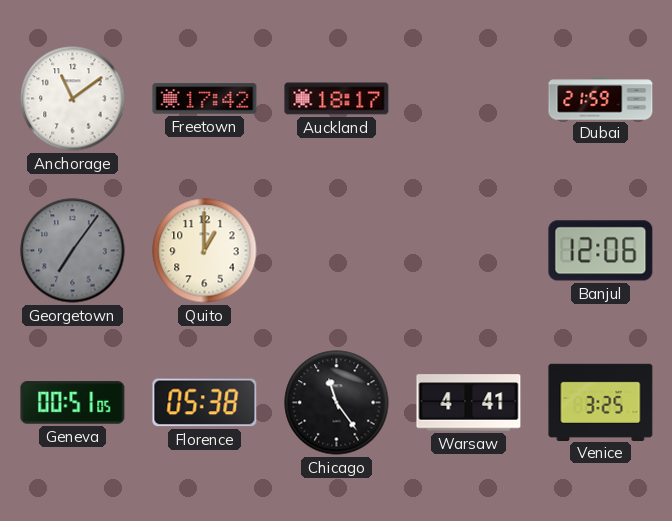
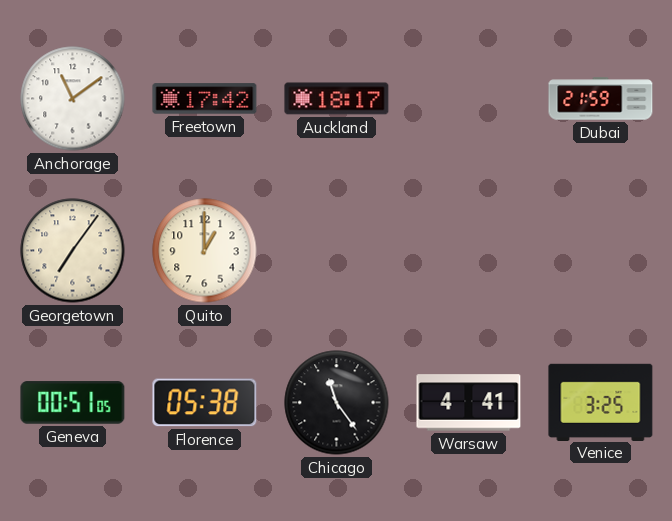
Georgetown dial: grey -> cream
Banjul: 12:06 -> none
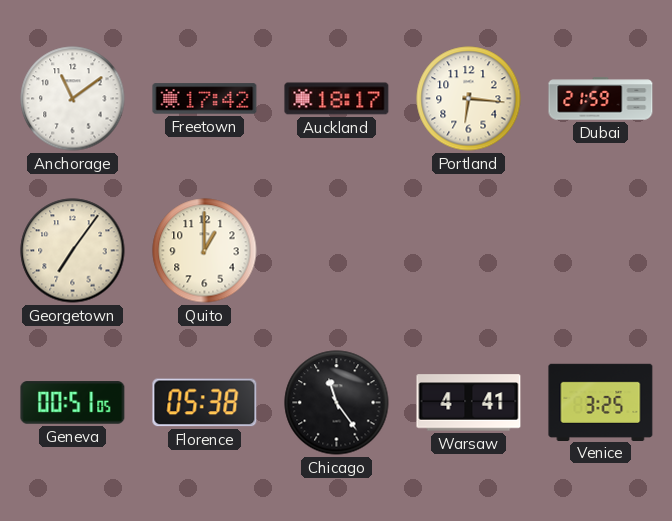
Portland: none -> 6:16
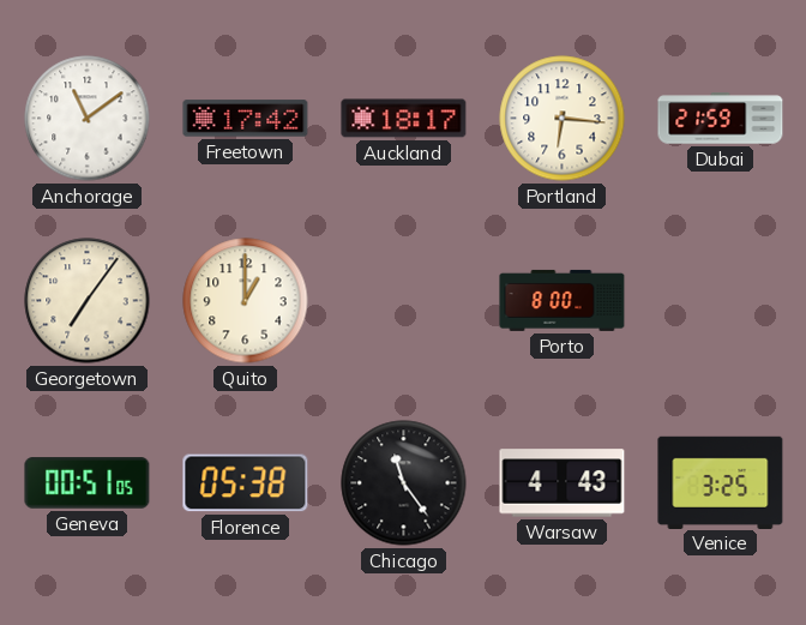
Porto: none -> 8:00
Warsaw: 4:41 -> 4:43
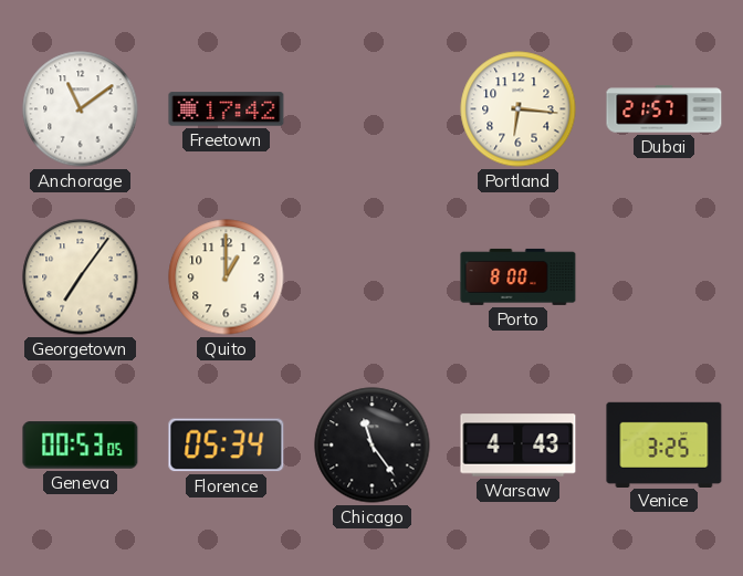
Auckland: 18:17 -> none
Dubai: 21:59 -> 21:57
Geneva: 00:51 -> 00:53
Florence: 05:38 -> 05:34
